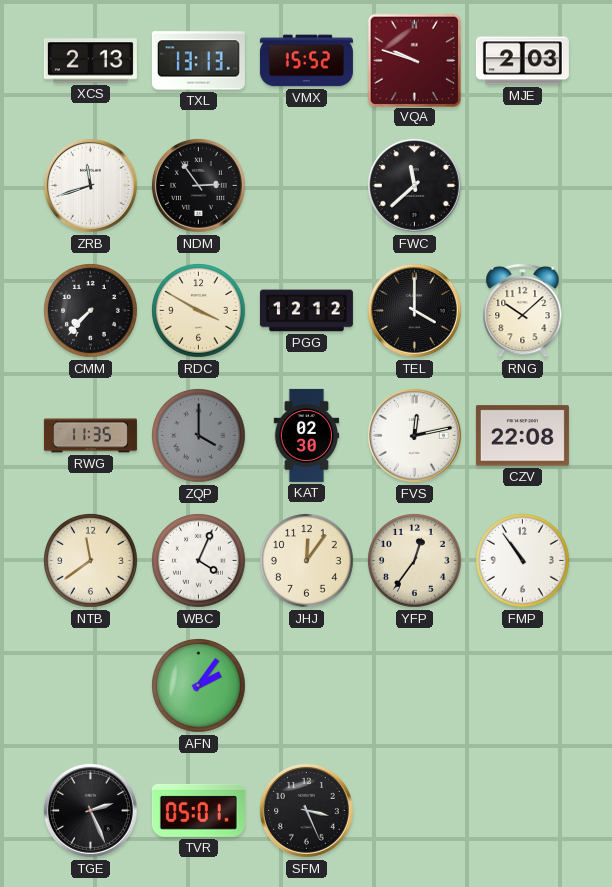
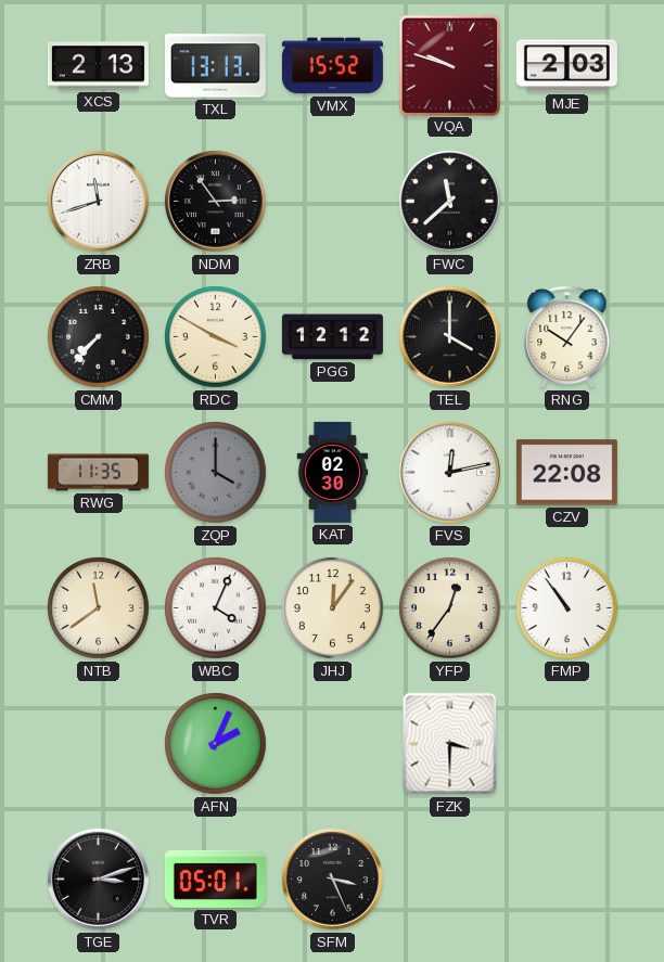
RNG: 10:08 -> 10:06
AFN: 2:06 -> 2:04
FZK: none -> 3:30
TGE: 2:26 -> 3:12
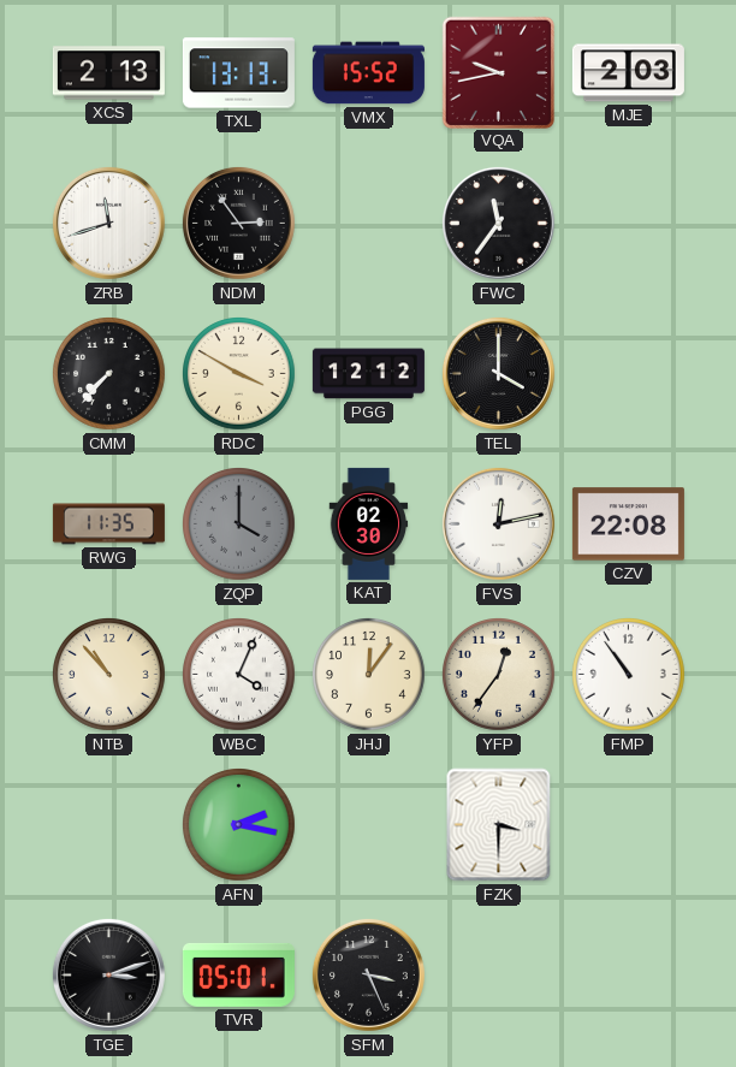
VQA: 9:48 -> 9:43
FWC: 11:38 -> 11:36
RNG: 10:06 -> none
NTB: 11:39 -> 10:53
AFN: 2:04 -> 2:17
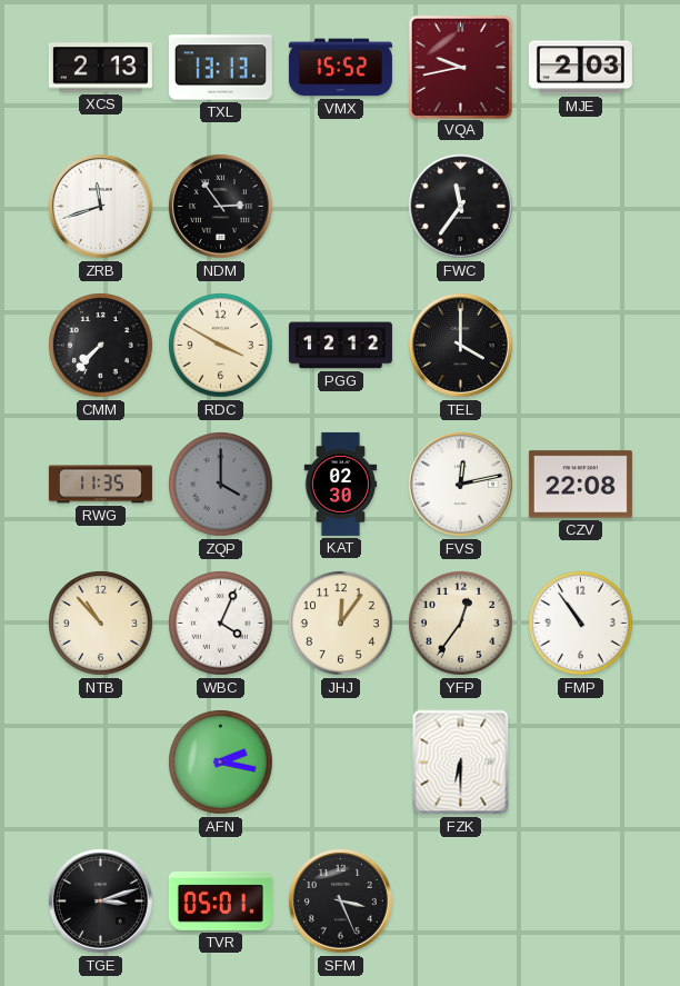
FZK: 3:30 -> 6:30
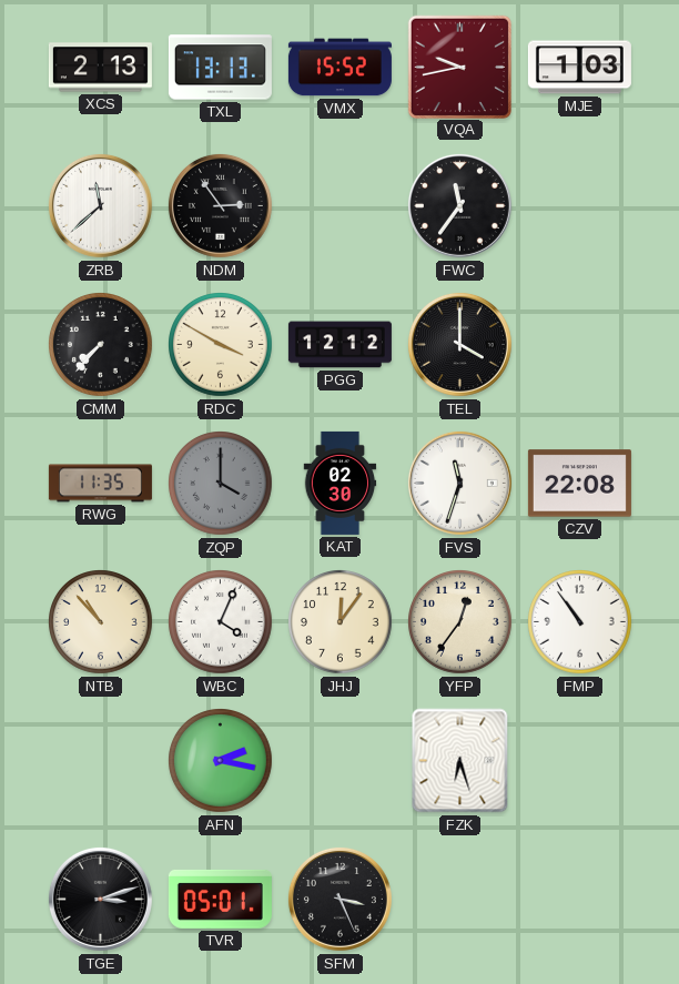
MJE: 2:03 -> 1:03
ZRB: 11:42 -> 11:38
FVS: 12:13 -> 11:33
FZK: 6:30 -> 6:27
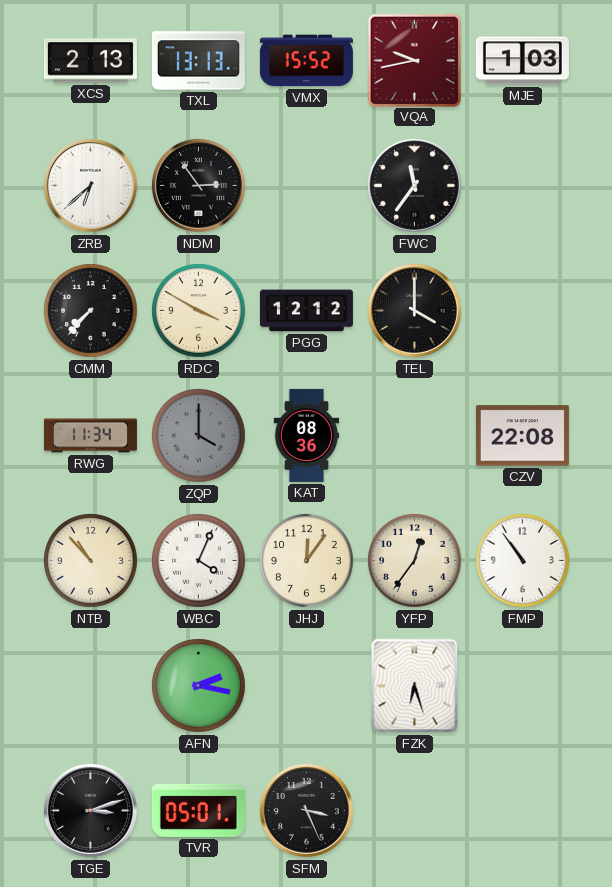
ZRB: 11:38 -> 6:38
RWG: 11:35 -> 11:34
KAT: 02:30 -> 08:36
FVS: 11:33 -> none
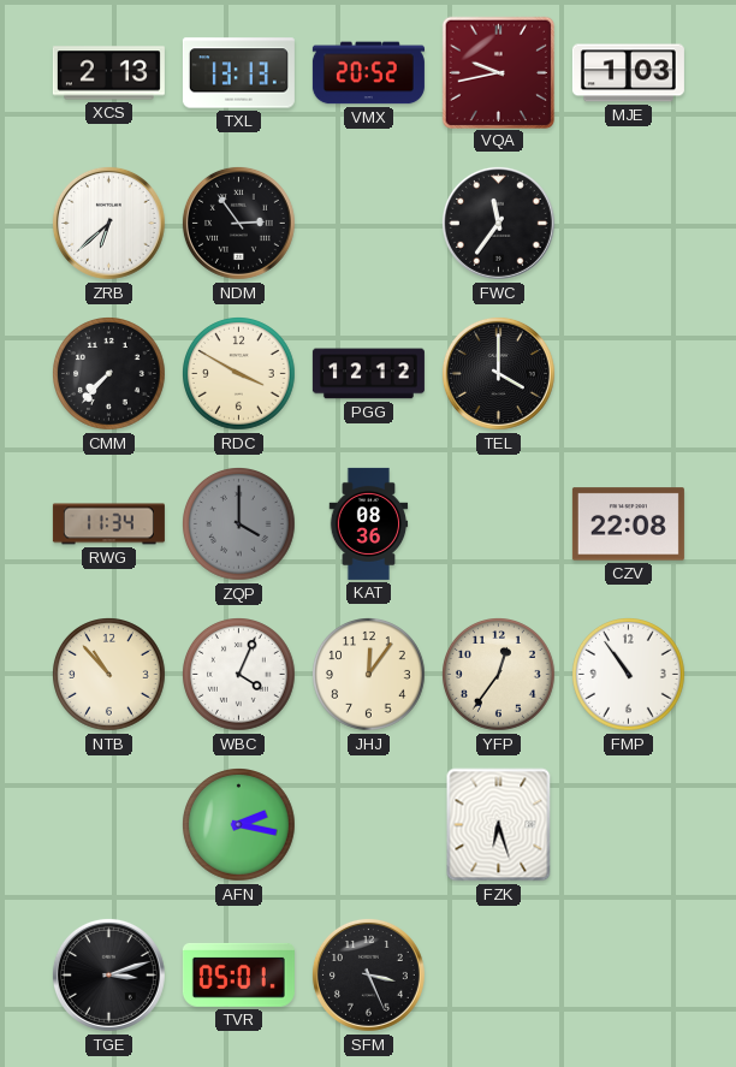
VMX: 15:52 -> 20:52
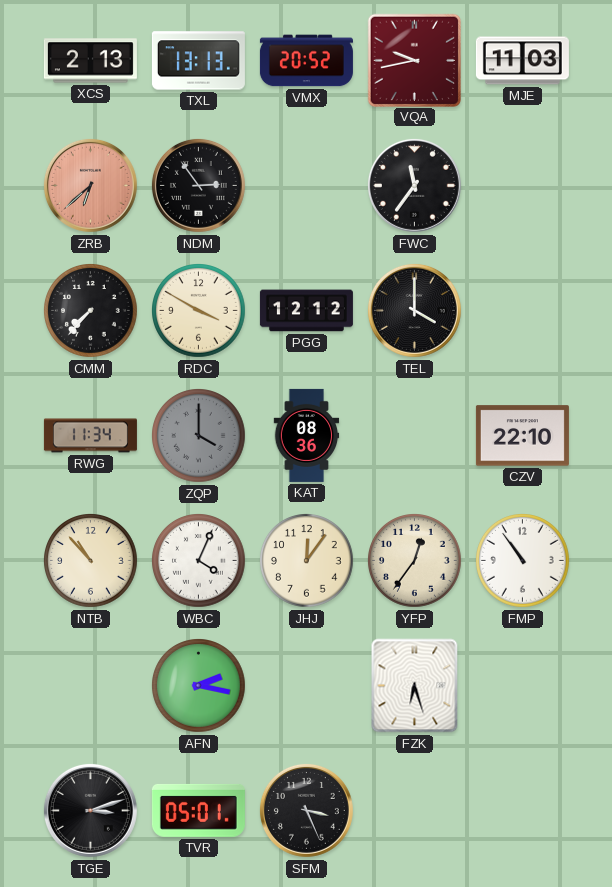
MJE: 1:03 -> 11:03
ZRB dial: white -> salmon
CZV: 22:08 -> 22:10
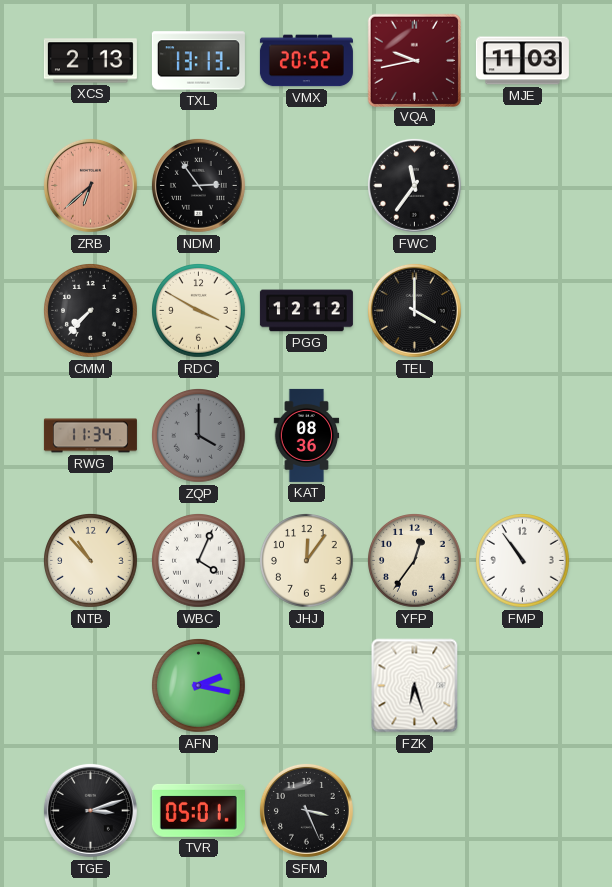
CZV: 22:10 -> none
